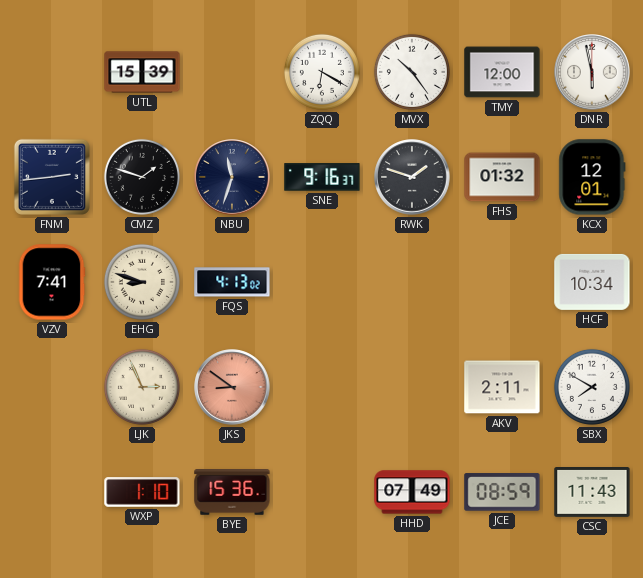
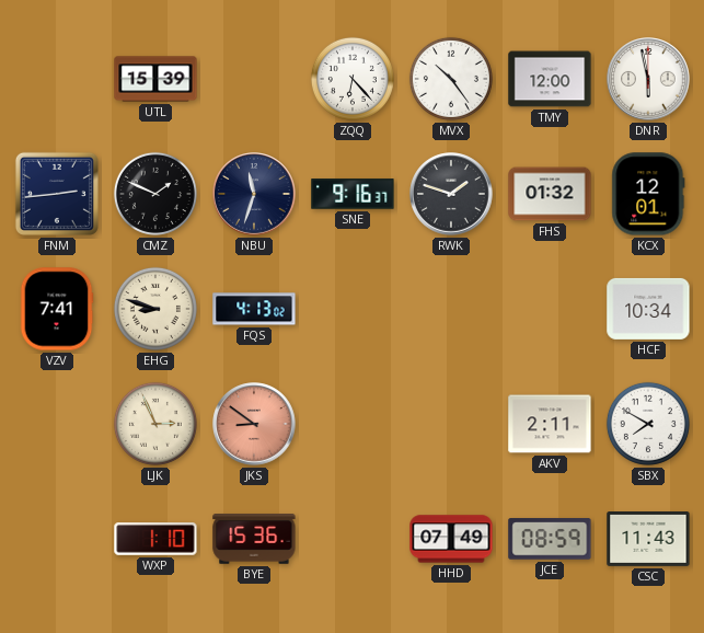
ZQQ: 6:20 -> 6:23
CMZ: 1:48 -> 1:49
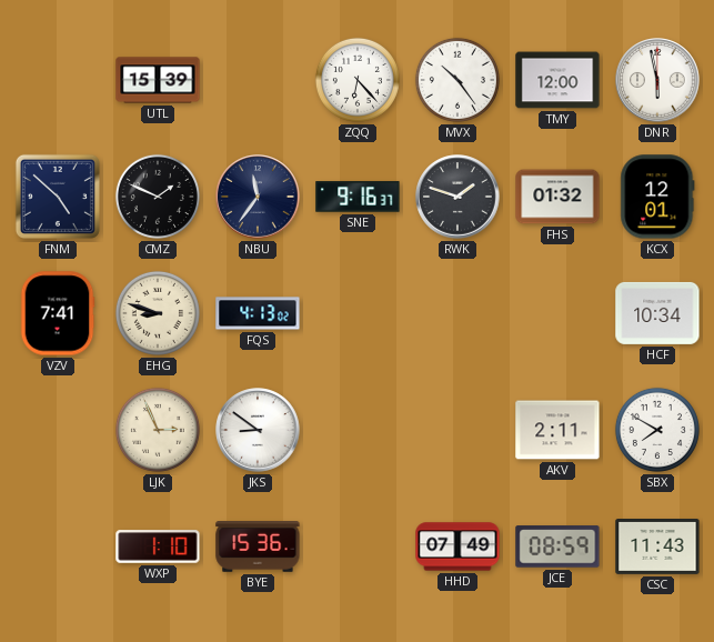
FNM: 2:44 -> 4:52
NBU: 11:33 -> 11:36
JKS dial: salmon -> white
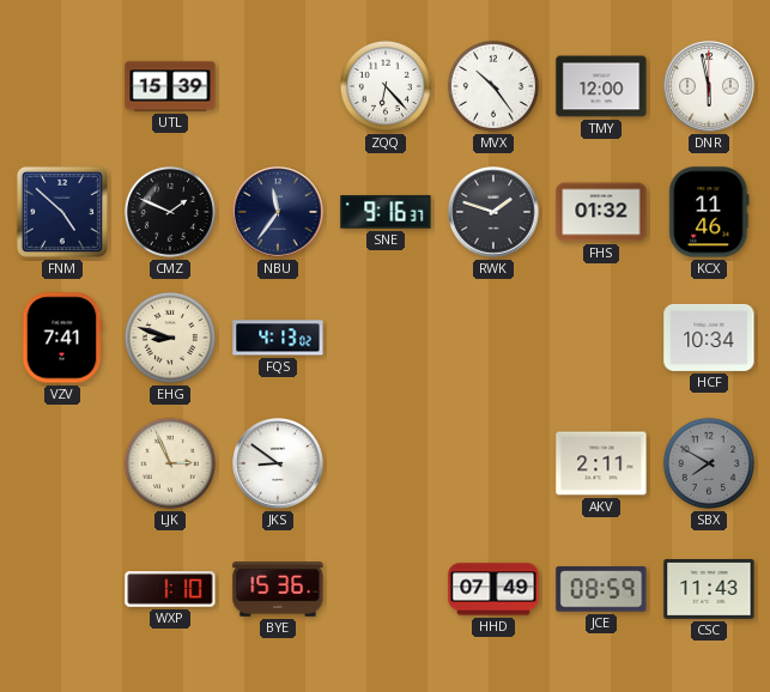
KCX: 12:01 -> 11:46
SBX dial: white -> grey
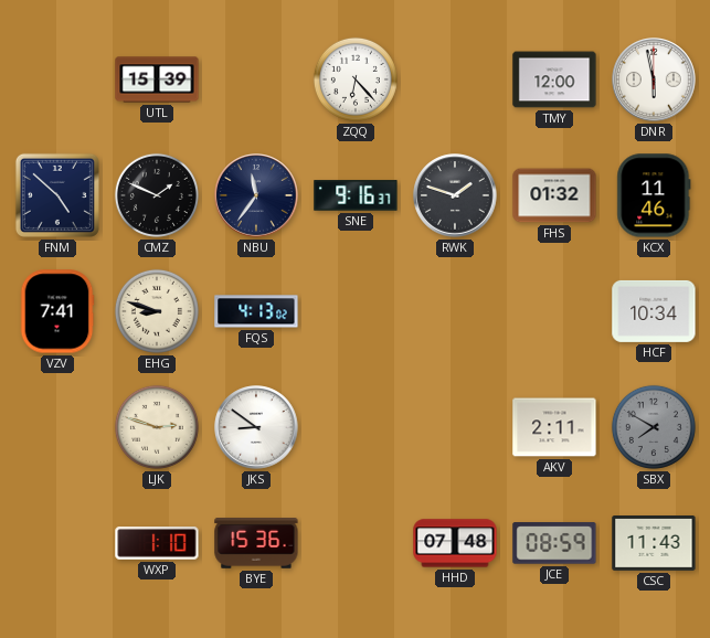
MVX: 10:24 -> none
LJK: 2:56 -> 2:48
HHD: 07:49 -> 07:48
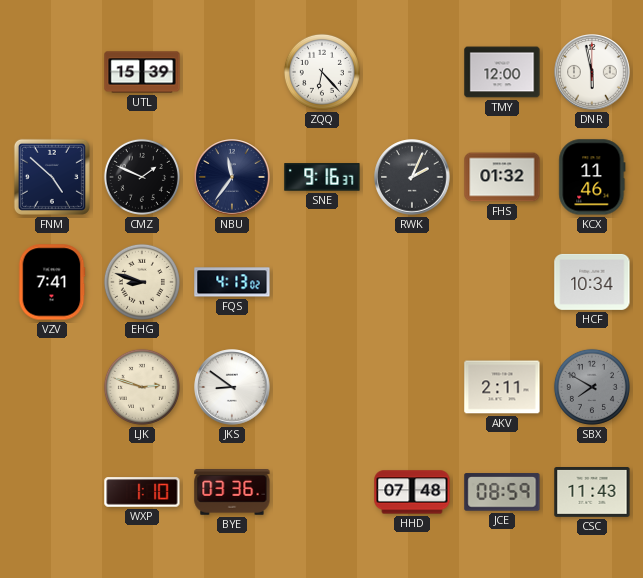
RWK: 1:48 -> 2:04
BYE: 15:36 -> 03:36
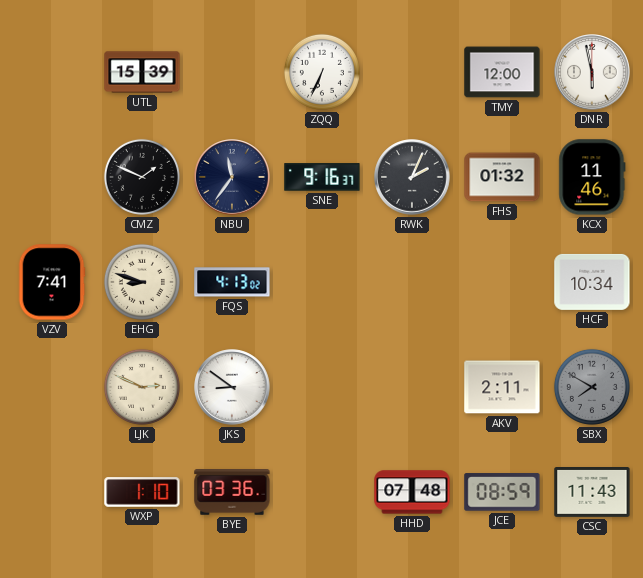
ZQQ: 6:23 -> 6:34
FNM: 4:52 -> none
LJK: 2:48 -> 2:49
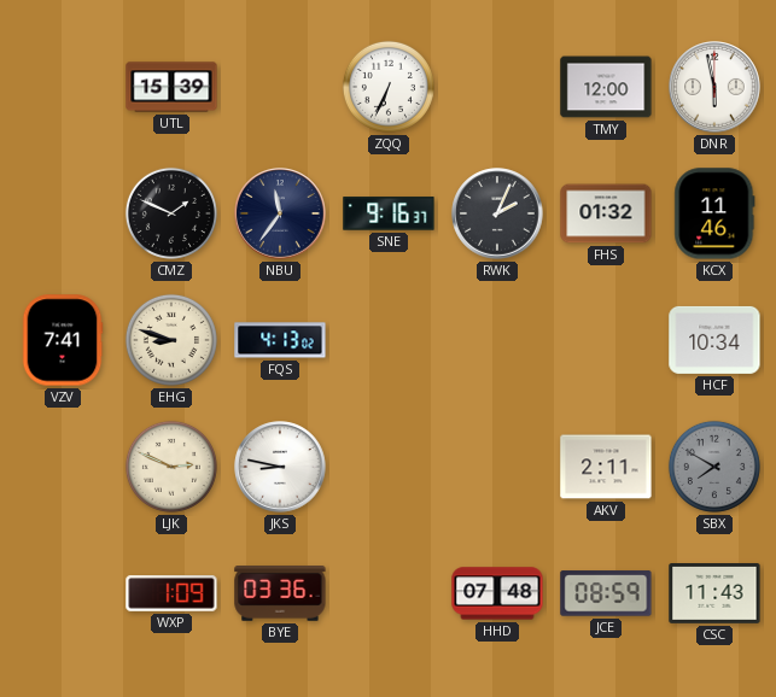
JKS: 8:51 -> 8:47
WXP: 1:10 -> 1:09
